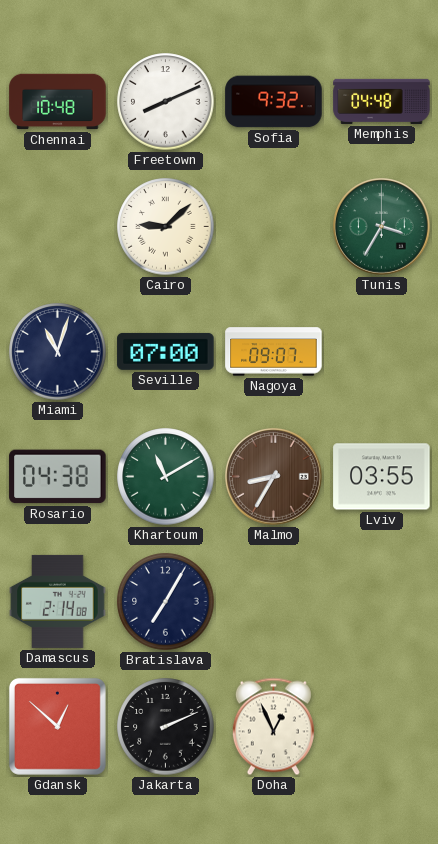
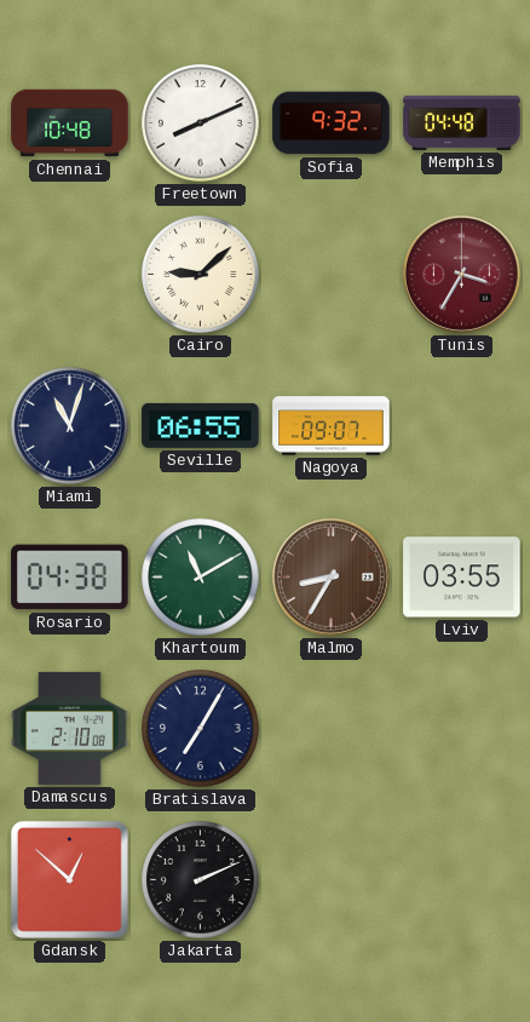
Tunis dial: green -> burgundy
Seville: 07:00 -> 06:55
Damascus: 2:14 -> 2:10
Doha: 12:56 -> none
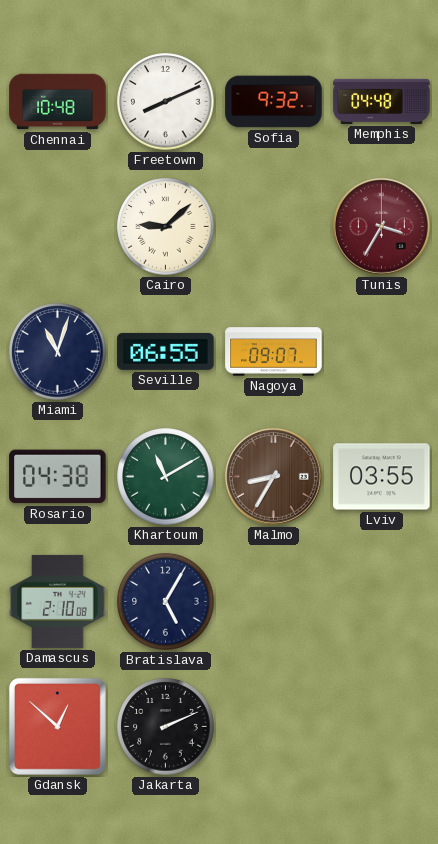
Bratislava: 7:05 -> 5:05
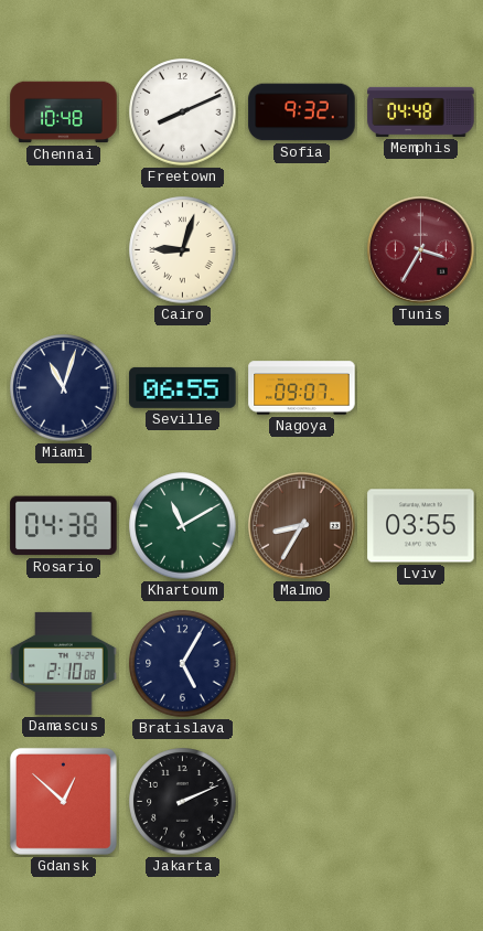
Cairo: 9:08 -> 9:03
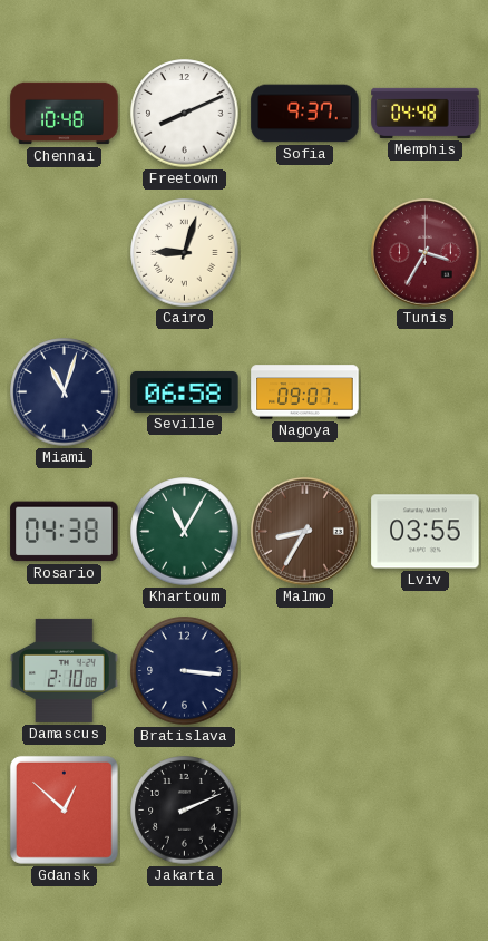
Sofia: 9:32 -> 9:37
Seville: 06:55 -> 06:58
Khartoum: 11:10 -> 11:05
Bratislava: 5:05 -> 3:16
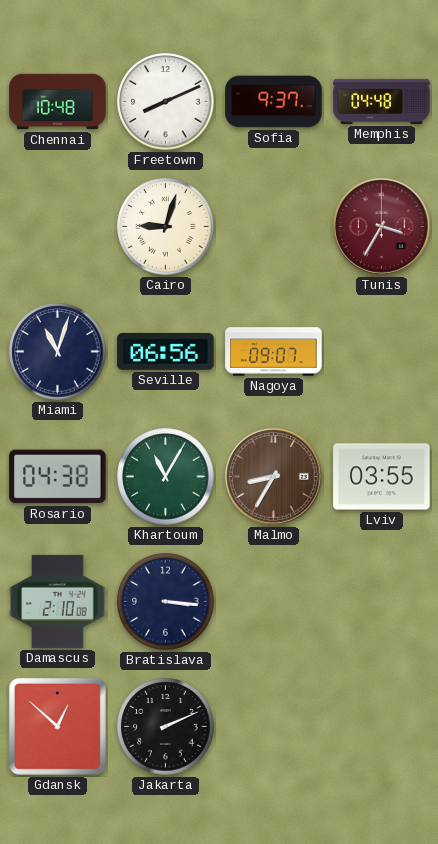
Seville: 06:58 -> 06:56
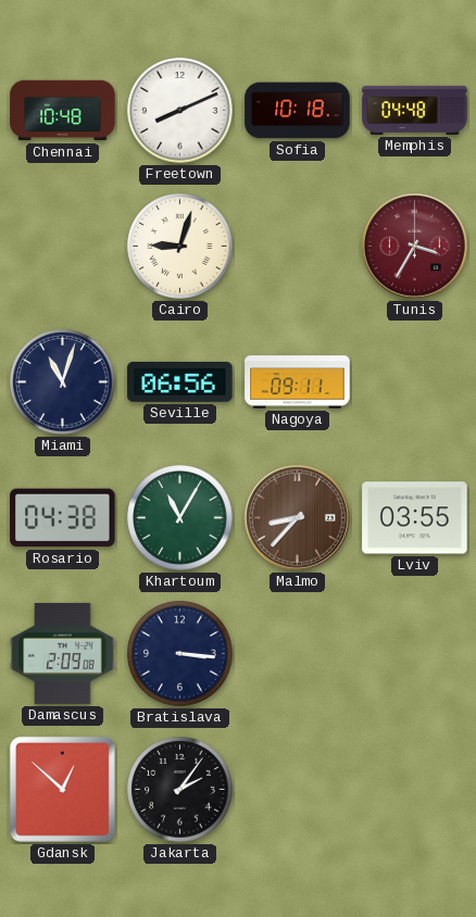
Sofia: 9:37 -> 10:18
Nagoya: 09:07 -> 09:11
Malmo: 8:35 -> 8:37
Damascus: 2:10 -> 2:09
Jakarta: 2:11 -> 2:06
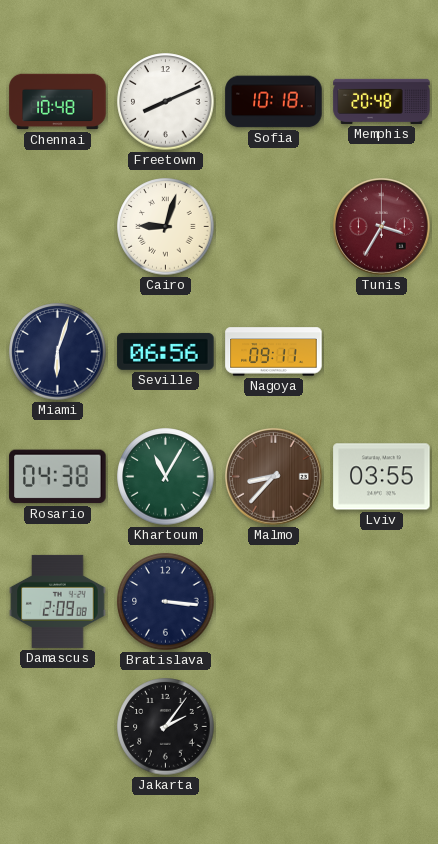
Memphis: 04:48 -> 20:48
Miami: 11:03 -> 6:03
Gdansk: 12:52 -> none
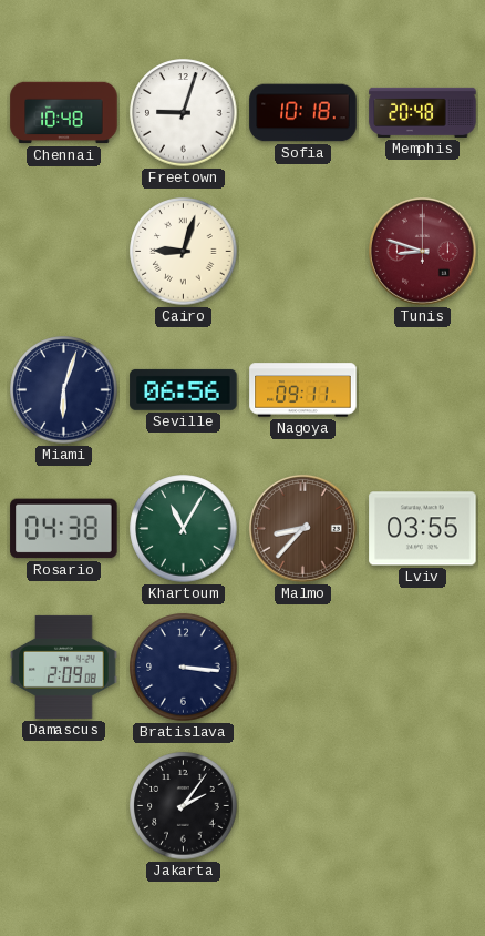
Freetown: 8:11 -> 9:03
Tunis: 3:35 -> 8:48
